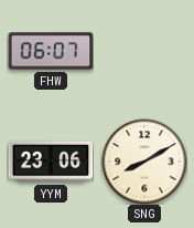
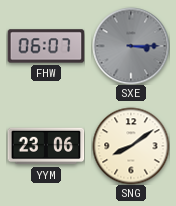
SXE: none -> 3:15
SNG: 8:10 -> 8:09
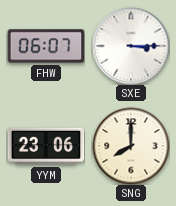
SXE dial: grey -> white
SNG: 8:09 -> 8:00
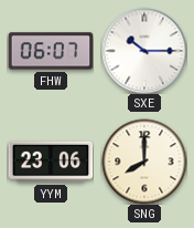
SXE: 3:15 -> 10:15
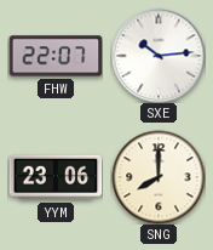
FHW: 06:07 -> 22:07
SXE: 10:15 -> 10:14
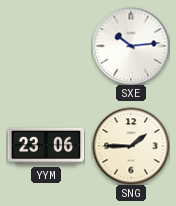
FHW: 22:07 -> none
SNG: 8:00 -> 1:45
